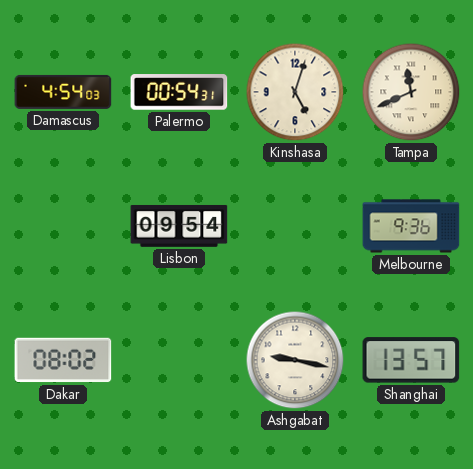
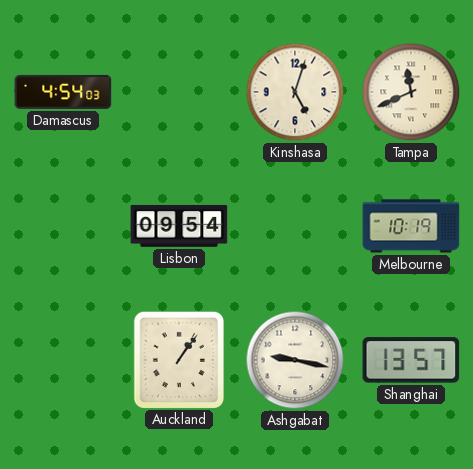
Palermo: 00:54 -> none
Melbourne: 9:36 -> 10:19
Dakar: 08:02 -> none
Auckland: none -> 1:06
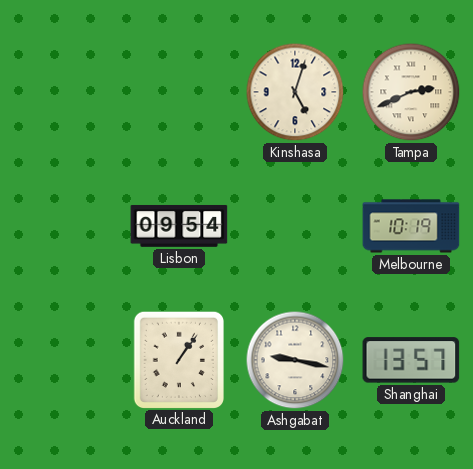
Damascus: 4:54 -> none
Tampa: 11:41 -> 2:41
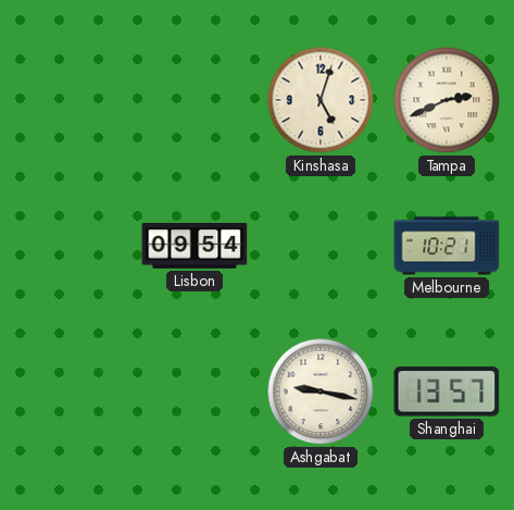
Melbourne: 10:19 -> 10:21
Auckland: 1:06 -> none
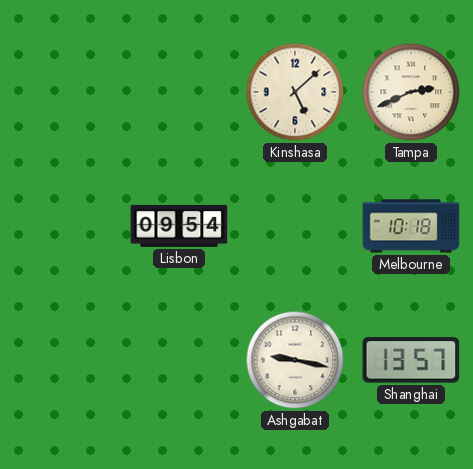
Kinshasa: 5:03 -> 5:08
Melbourne: 10:21 -> 10:18
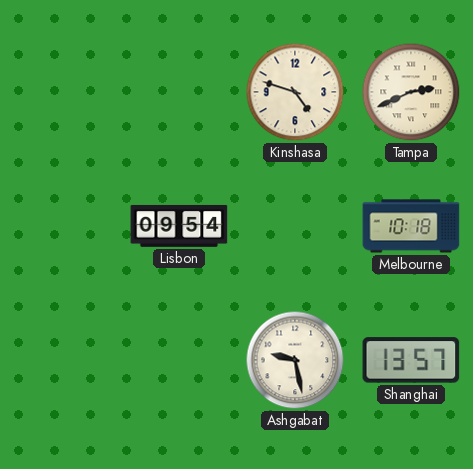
Kinshasa: 5:08 -> 4:48
Ashgabat: 9:17 -> 9:28
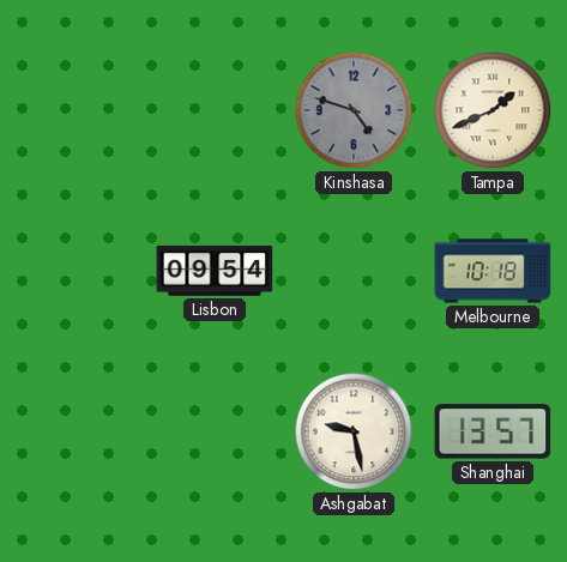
Kinshasa dial: cream -> grey
Tampa: 2:41 -> 1:41
